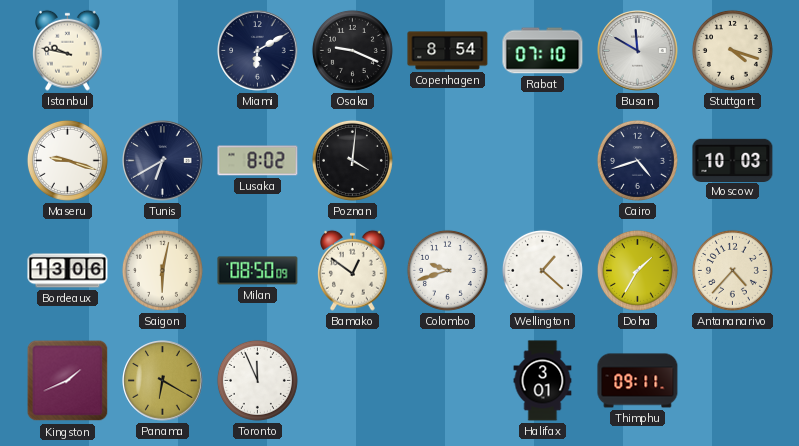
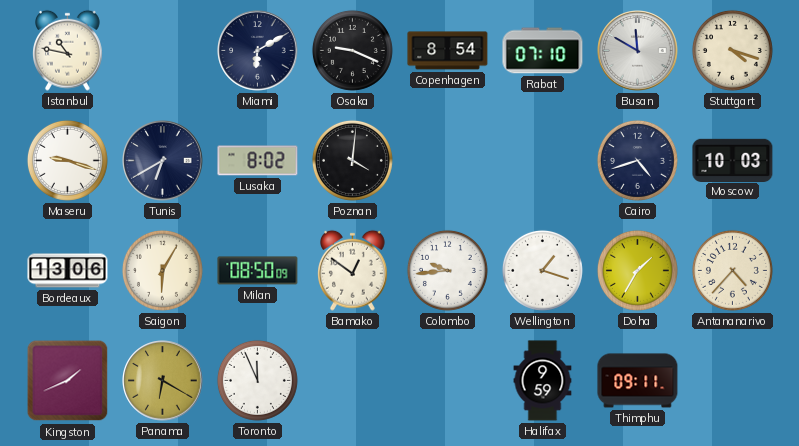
Istanbul: 9:47 -> 10:47
Saigon: 6:02 -> 6:05
Colombo: 9:42 -> 9:44
Wellington: 1:22 -> 1:18
Halifax: 3:01 -> 9:59
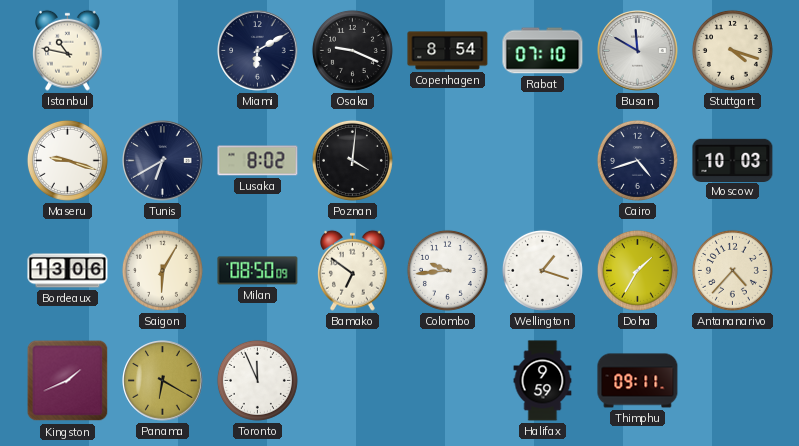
Bamako: 12:51 -> 6:51
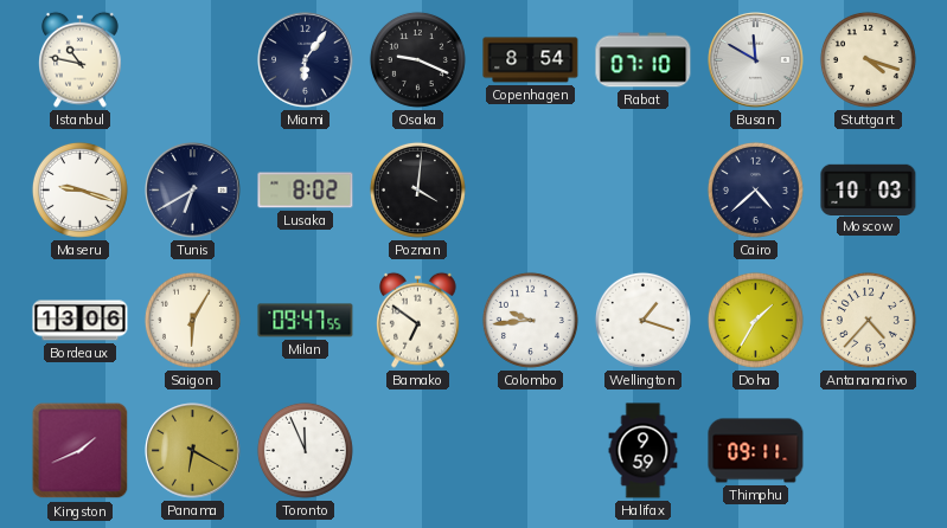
Miami: 6:10 -> 6:06
Cairo: 4:42 -> 4:38
Milan: 08:50 -> 09:47
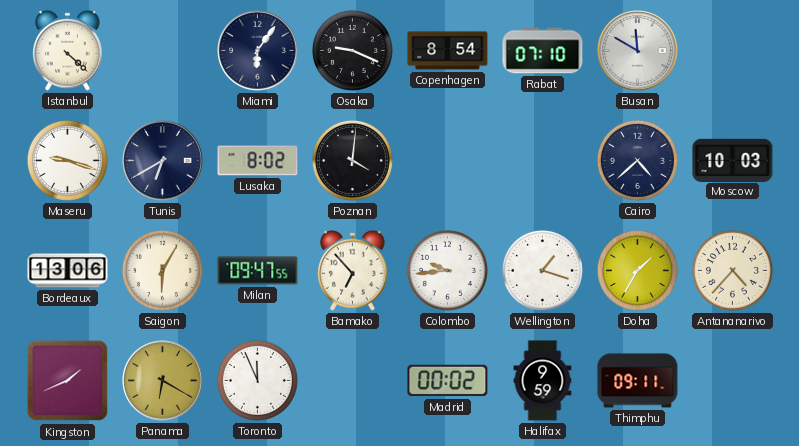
Istanbul: 10:47 -> 4:22
Stuttgart: 4:18 -> none
Bamako: 6:51 -> 6:53
Madrid: none -> 00:02
